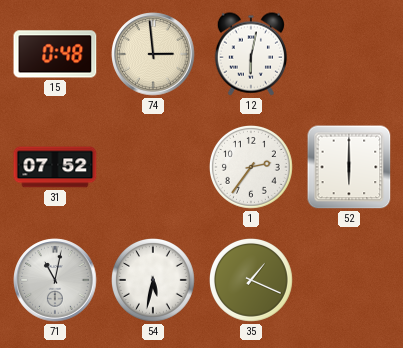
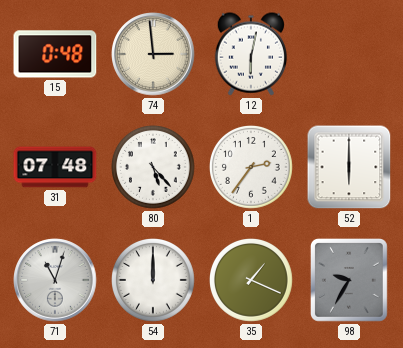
31: 07:52 -> 07:48
80: none -> 5:23
71: 11:02 -> 11:03
54: 5:32 -> 12:00
98: none -> 9:35
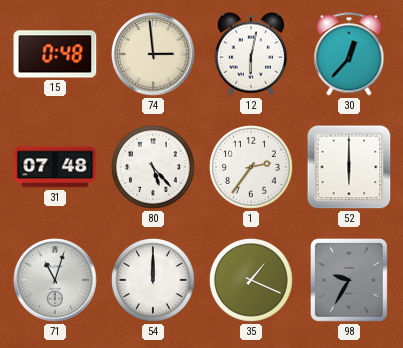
30: none -> 12:37
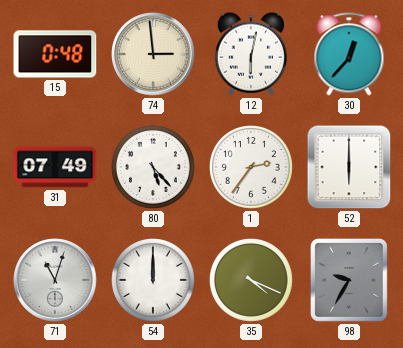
31: 07:48 -> 07:49
35: 1:19 -> 4:19
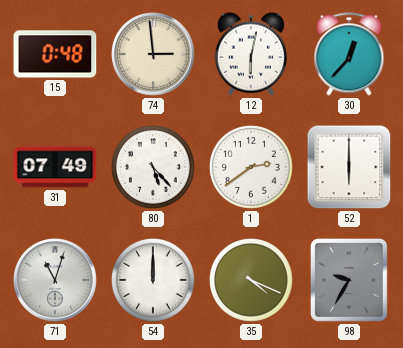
1: 2:36 -> 2:39
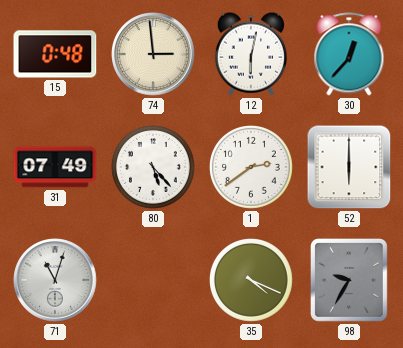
54: 12:00 -> none
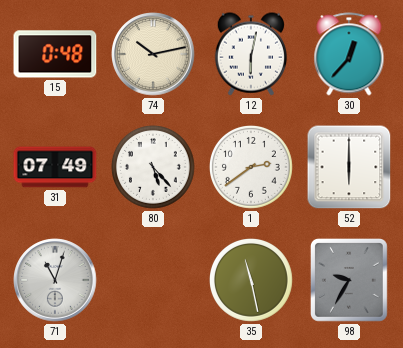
74: 2:59 -> 10:13
35: 4:19 -> 11:28
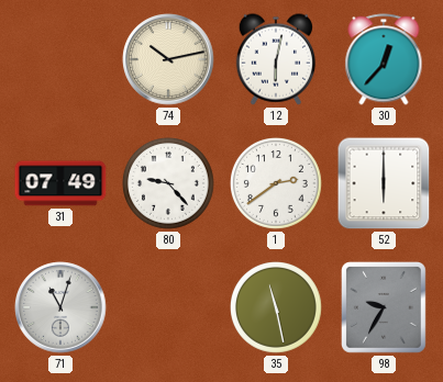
15: 0:48 -> none
80: 5:23 -> 9:23
